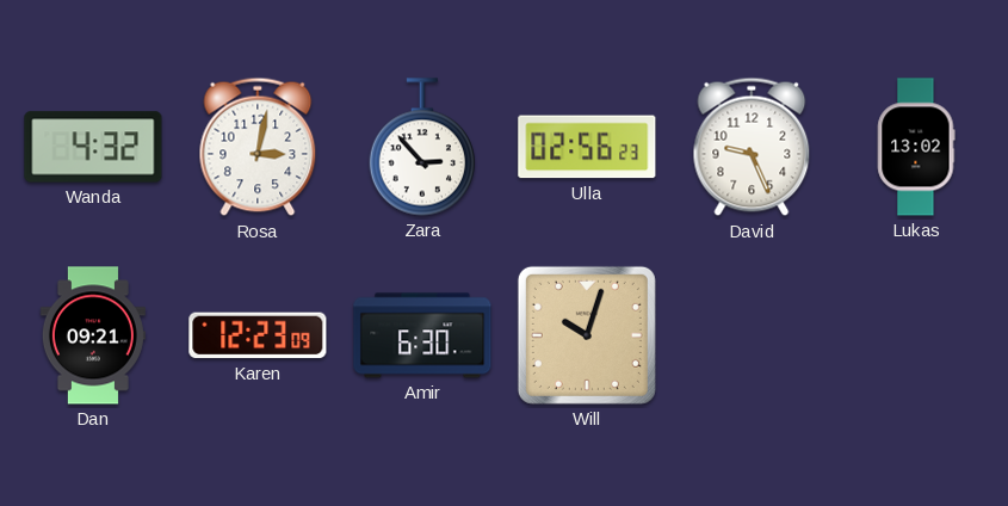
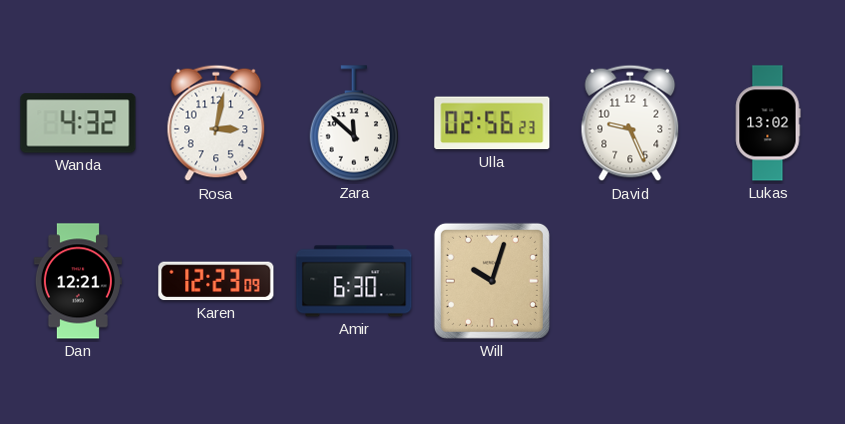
Zara: 2:53 -> 11:52
Dan: 09:21 -> 12:21
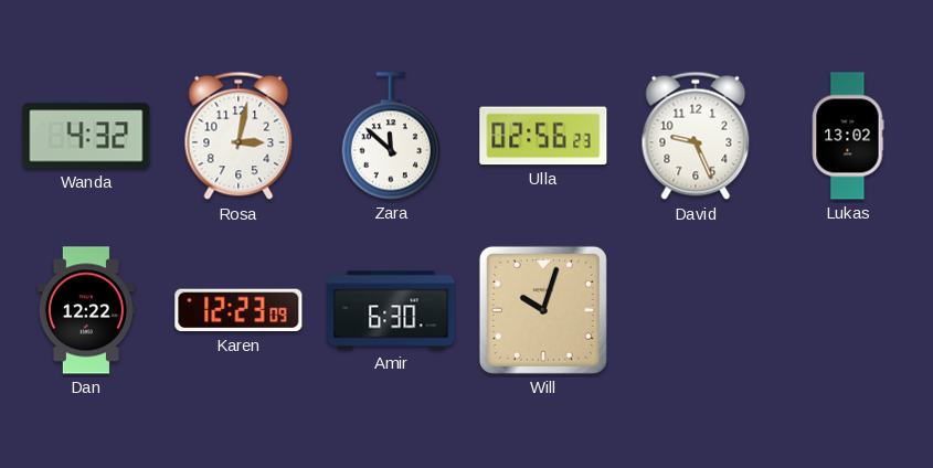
Dan: 12:21 -> 12:22
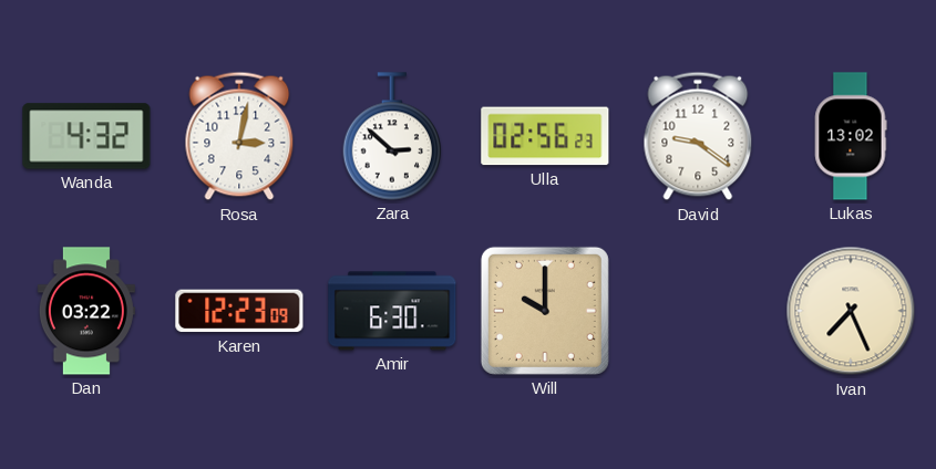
Zara: 11:52 -> 2:52
David: 9:26 -> 9:21
Dan: 12:22 -> 03:22
Will: 10:03 -> 10:00
Ivan: none -> 7:26
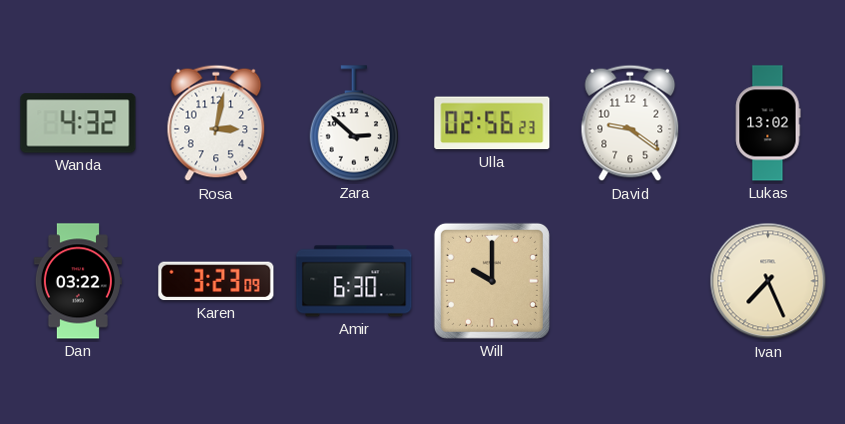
Karen: 12:23 -> 3:23
